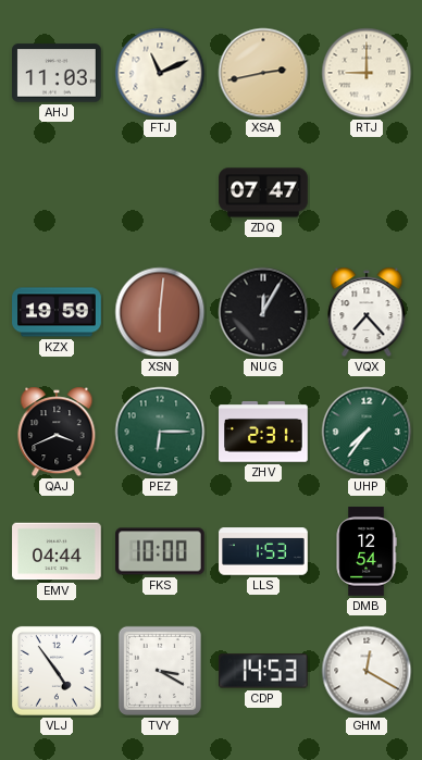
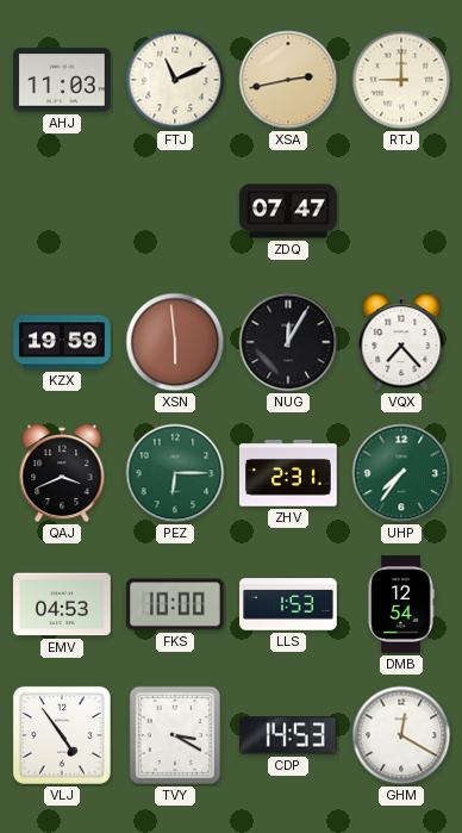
XSN: 6:01 -> 5:59
EMV: 04:44 -> 04:53
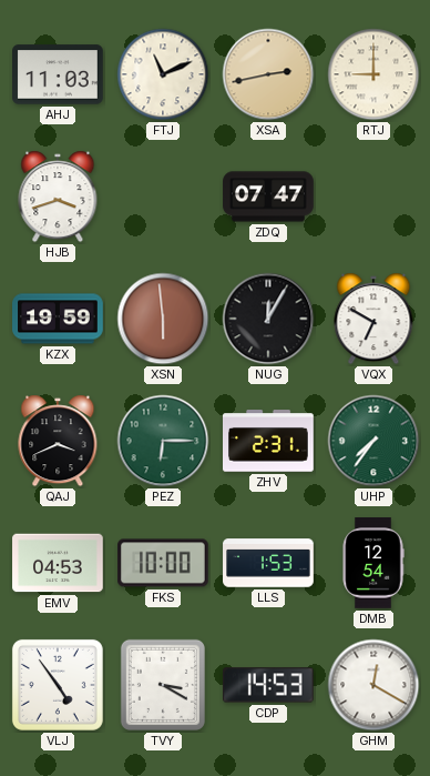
HJB: none -> 3:42
VQX: 7:23 -> 6:50
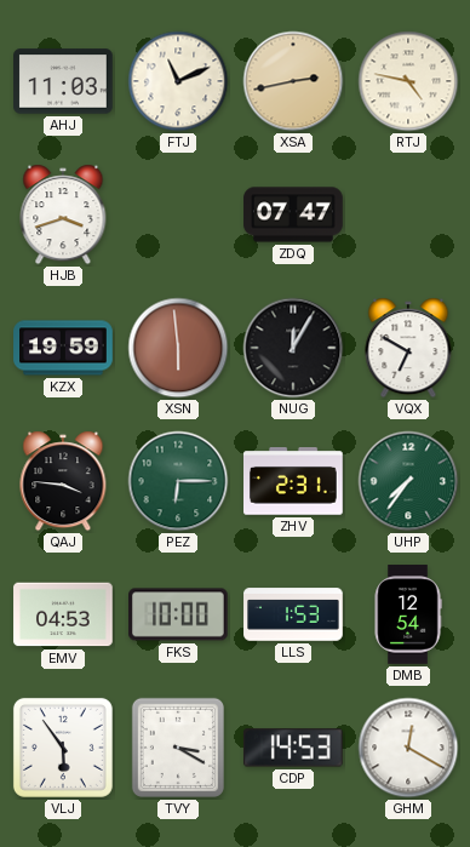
RTJ: 9:00 -> 4:47
QAJ: 3:41 -> 3:46
VLJ: 4:54 -> 5:54
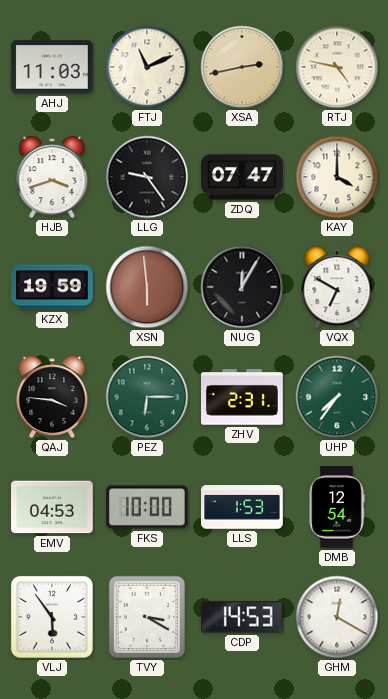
LLG: none -> 9:24
KAY: none -> 4:00
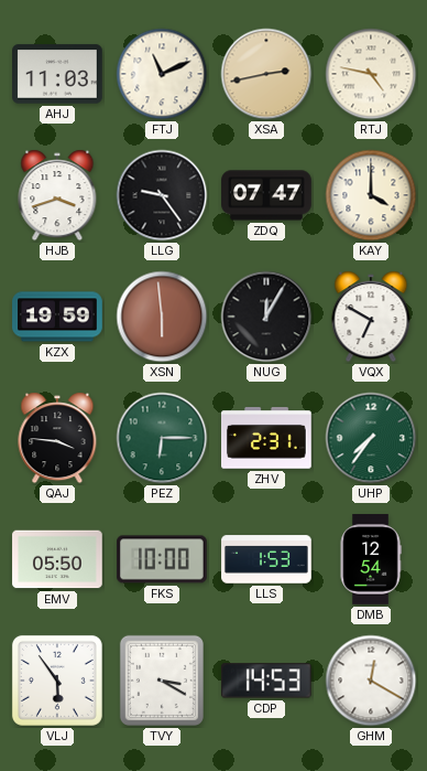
EMV: 04:53 -> 05:50
